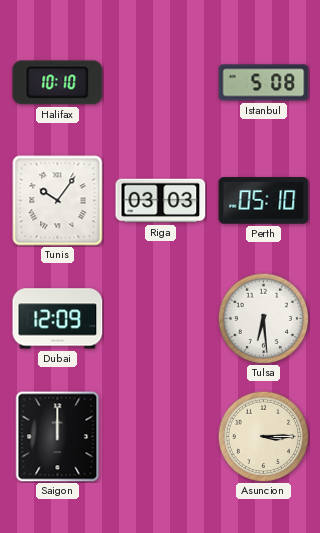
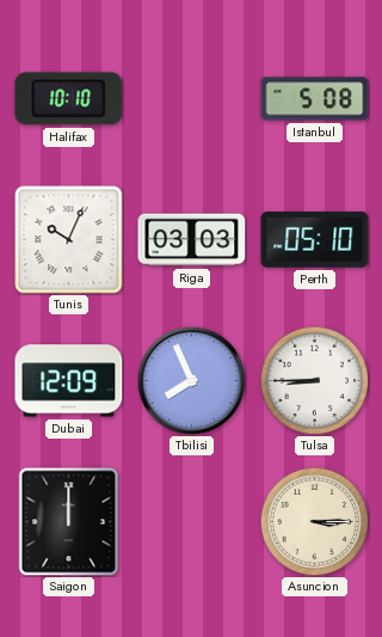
Tunis: 10:06 -> 10:04
Tbilisi: none -> 7:56
Tulsa: 6:29 -> 8:45
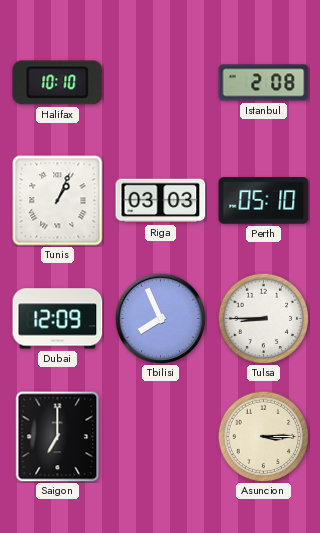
Istanbul: 5:08 -> 2:08
Tunis: 10:04 -> 1:04
Saigon: 12:00 -> 7:00
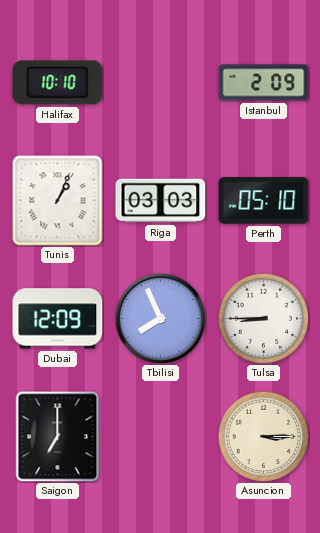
Istanbul: 2:08 -> 2:09
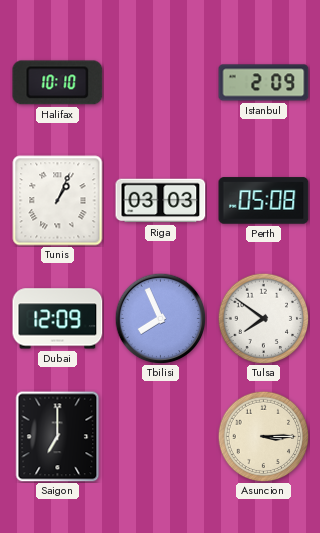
Perth: 05:10 -> 05:08
Tulsa: 8:45 -> 7:51
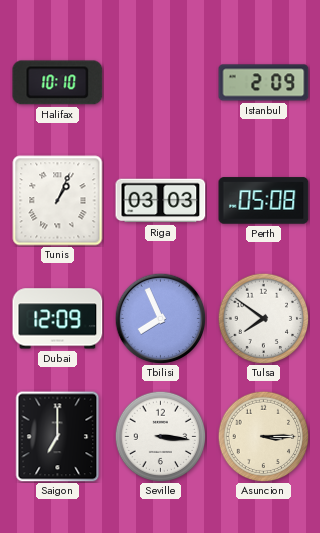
Seville: none -> 3:16
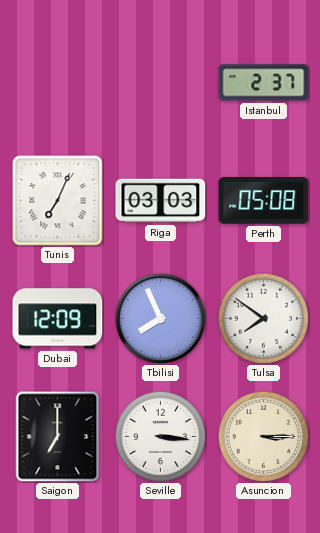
Halifax: 10:10 -> none
Istanbul: 2:09 -> 2:37
Tunis: 1:04 -> 7:04
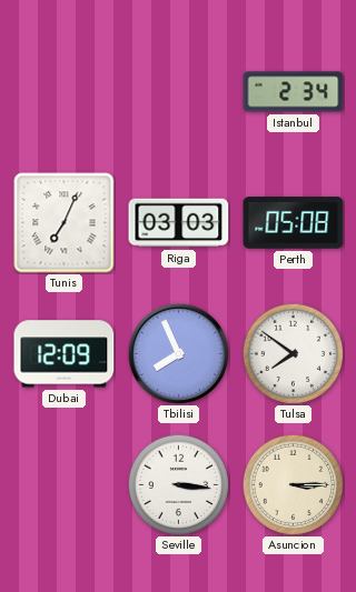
Istanbul: 2:37 -> 2:34
Saigon: 7:00 -> none
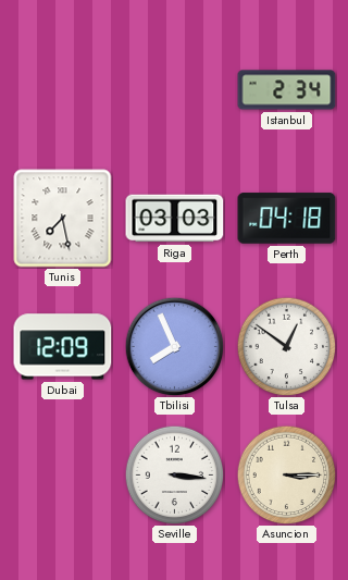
Tunis: 7:04 -> 7:28
Perth: 05:08 -> 04:18
Tulsa: 7:51 -> 12:51
